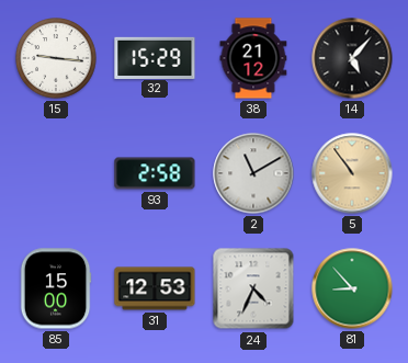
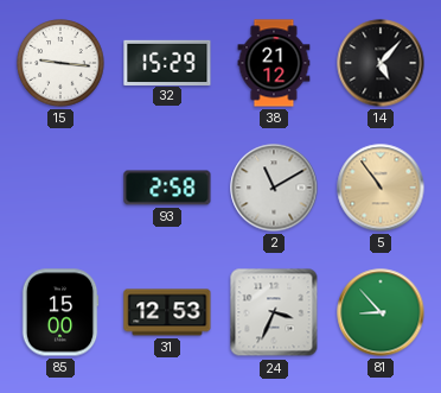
24: 4:34 -> 3:34
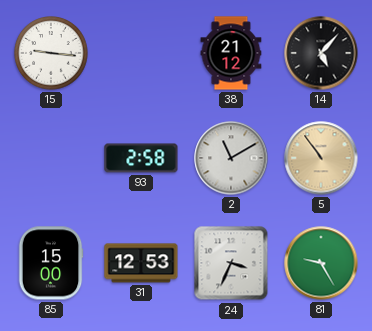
32: 15:29 -> none
81: 8:53 -> 9:25
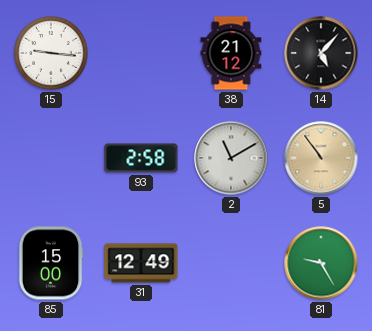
31: 12:53 -> 12:49
24: 3:34 -> none
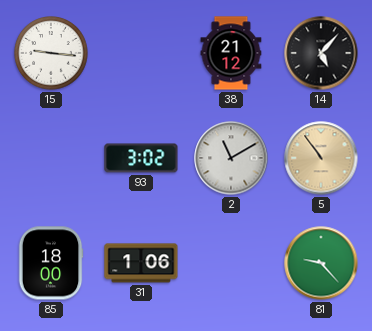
93: 2:58 -> 3:02
85: 15:00 -> 18:00
31: 12:49 -> 1:06
81: 9:25 -> 9:23
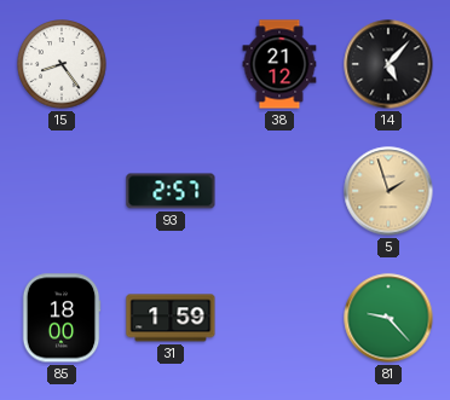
15: 9:16 -> 8:24
93: 3:02 -> 2:57
2: 11:10 -> none
5: 10:54 -> 1:57
31: 1:06 -> 1:59
